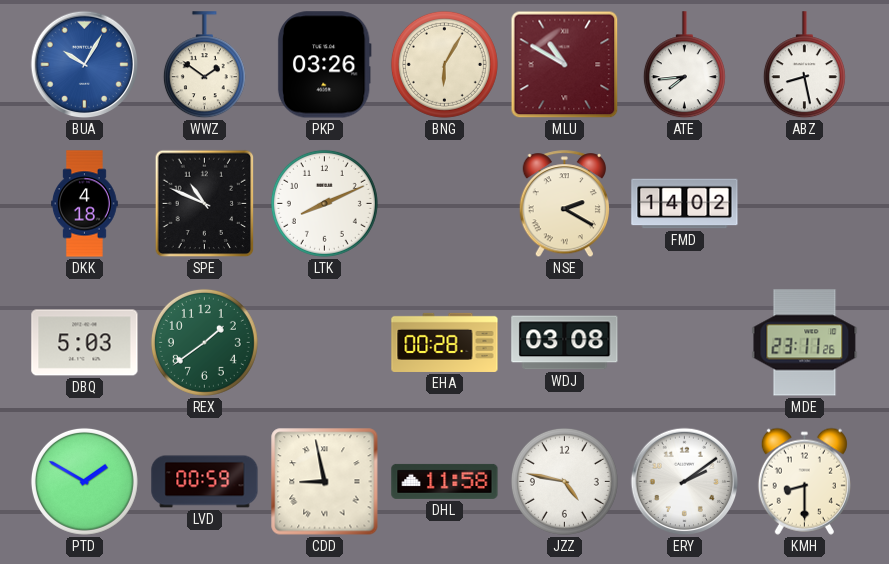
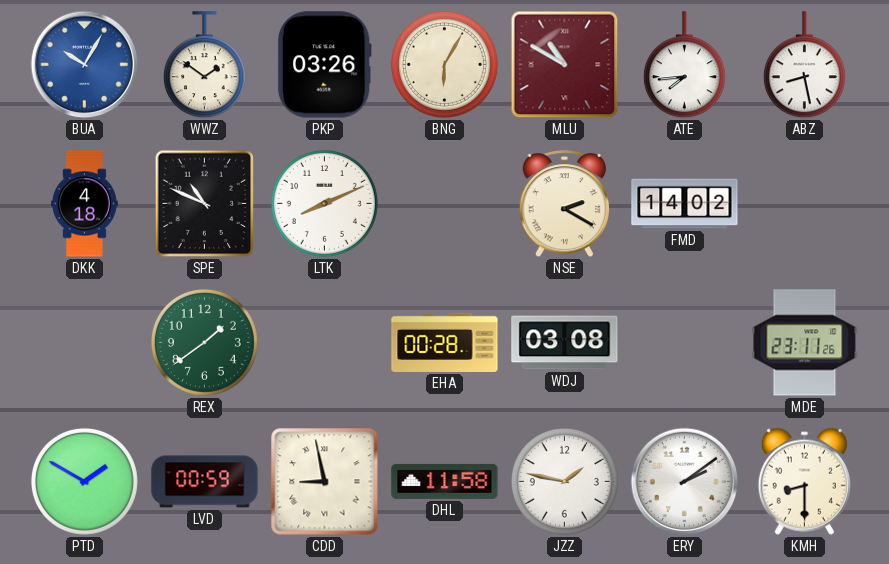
DBQ: 5:03 -> none
JZZ: 4:47 -> 1:47
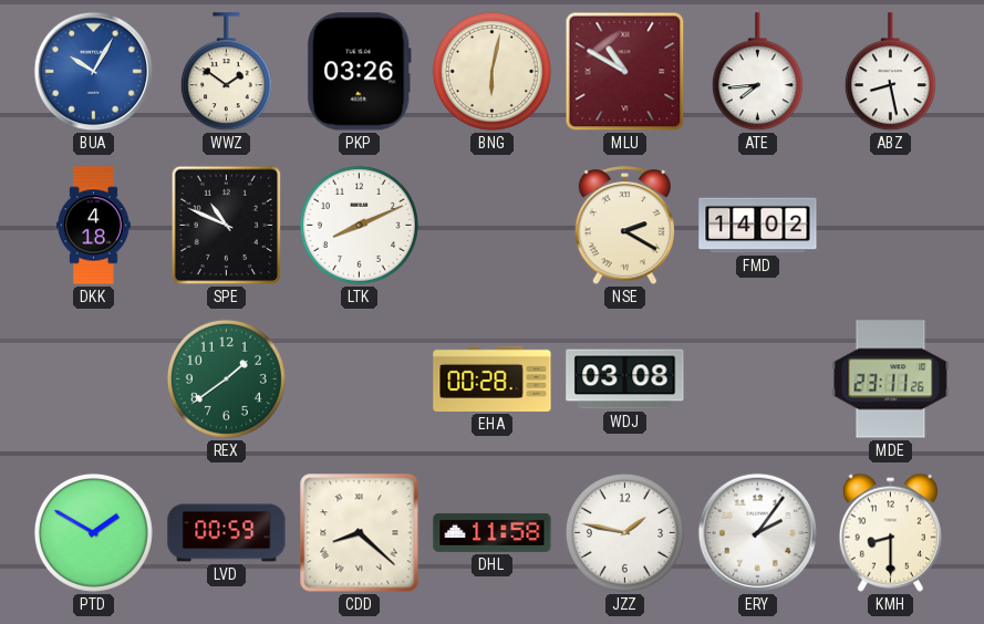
BNG: 6:05 -> 6:02
CDD: 8:58 -> 8:22
ERY: 2:09 -> 2:06
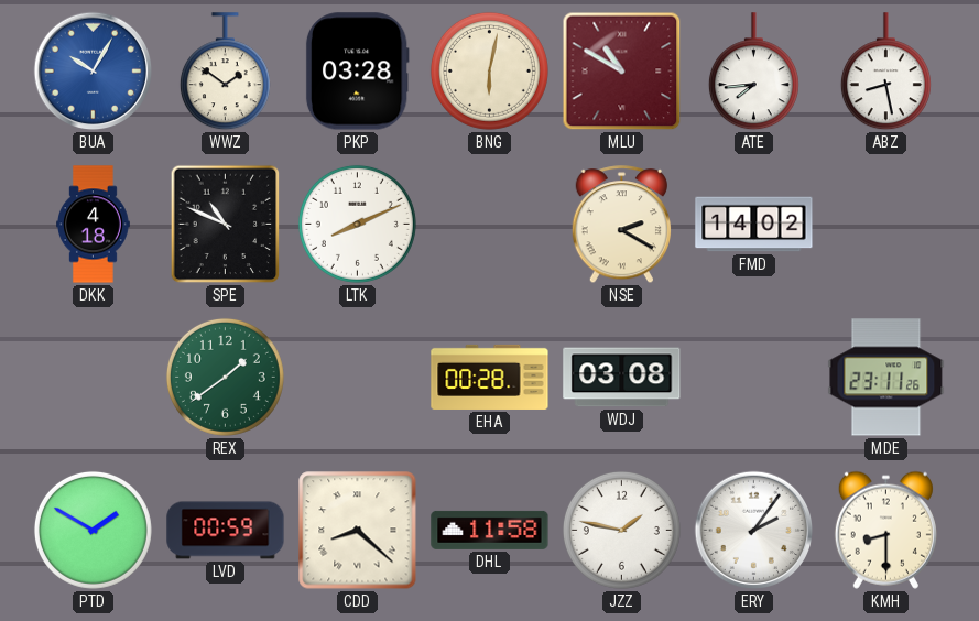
PKP: 03:26 -> 03:28
